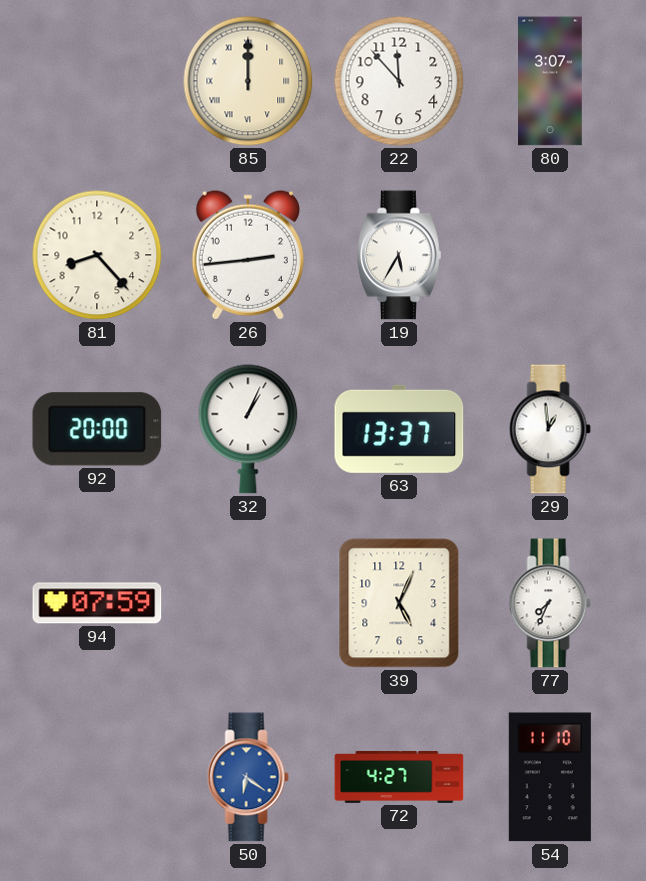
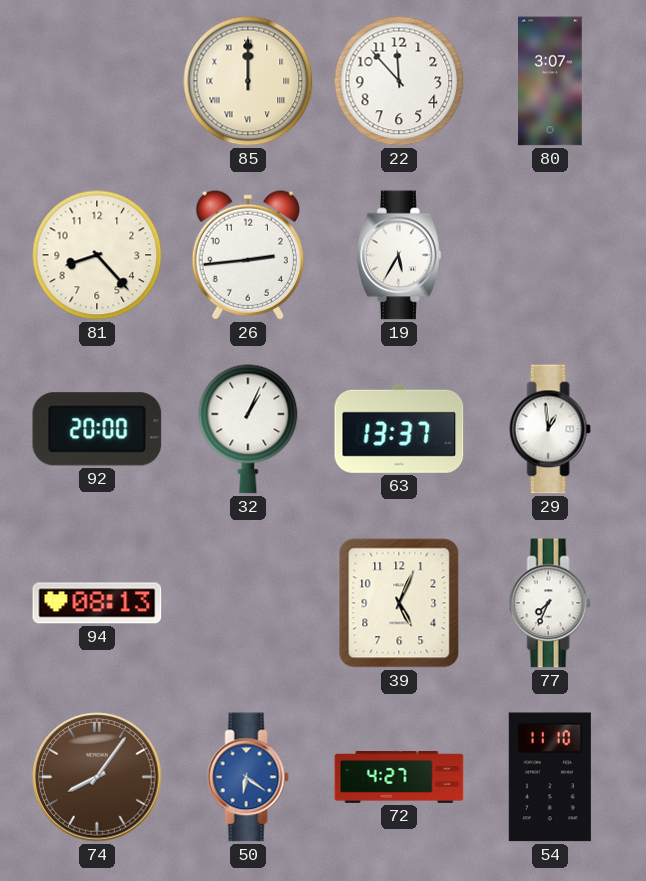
94: 07:59 -> 08:13
74: none -> 8:06
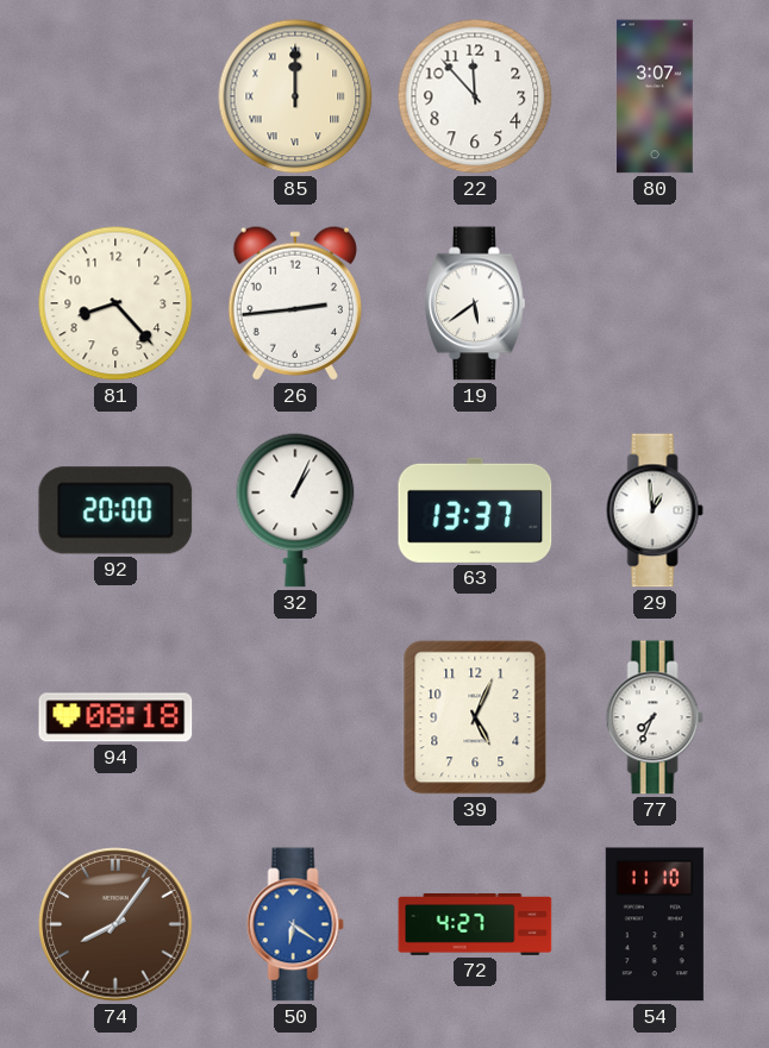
19: 5:35 -> 5:39
94: 08:13 -> 08:18
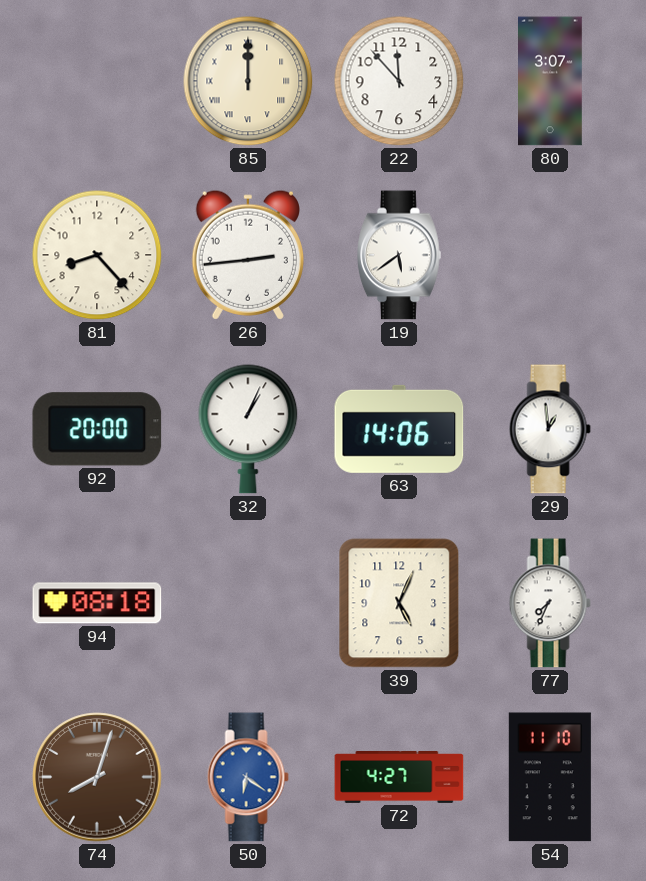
63: 13:37 -> 14:06
74: 8:06 -> 8:03
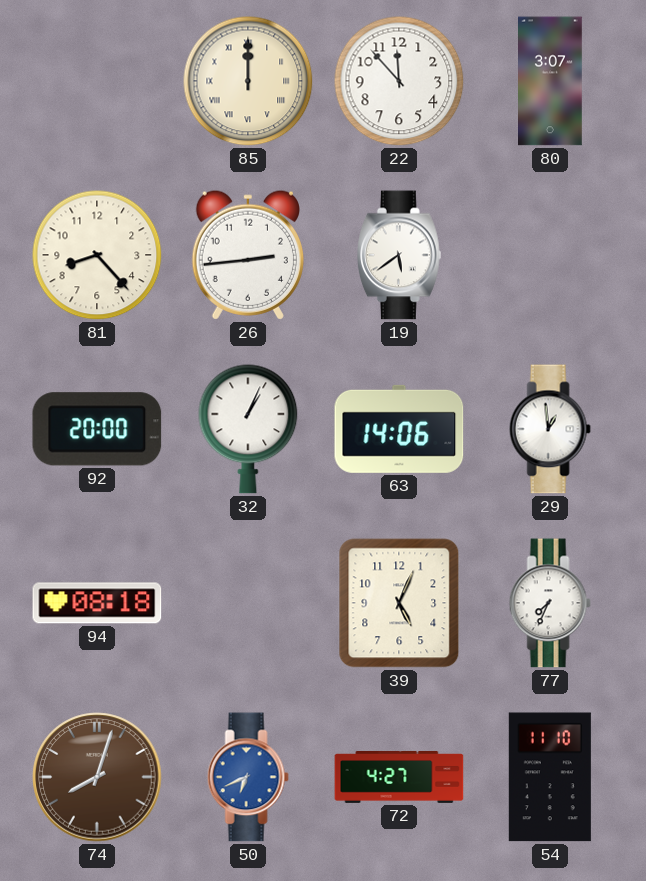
50: 6:21 -> 6:41
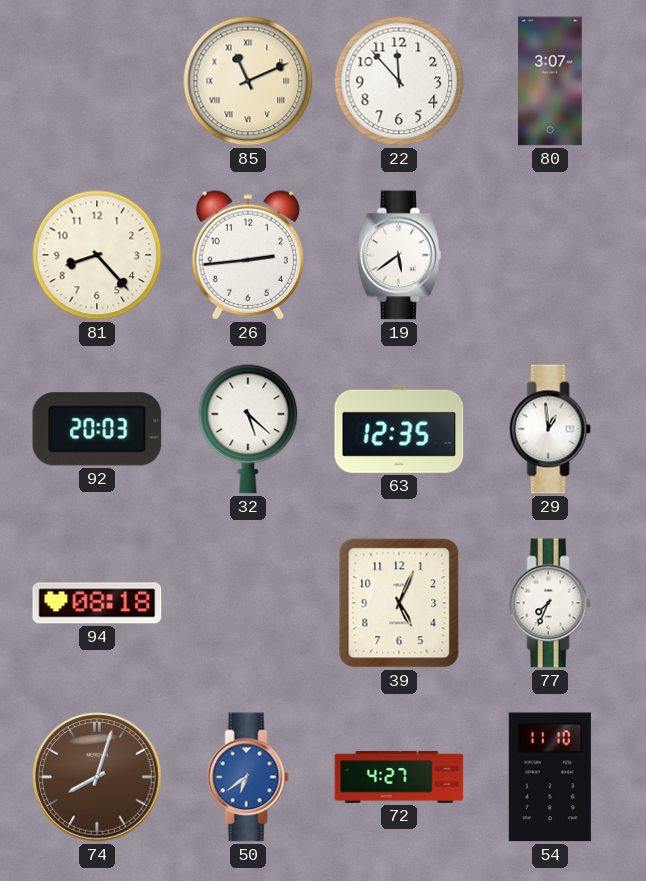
85: 12:00 -> 11:11
92: 20:00 -> 20:03
32: 1:04 -> 5:22
63: 14:06 -> 12:35
50: 6:41 -> 6:39
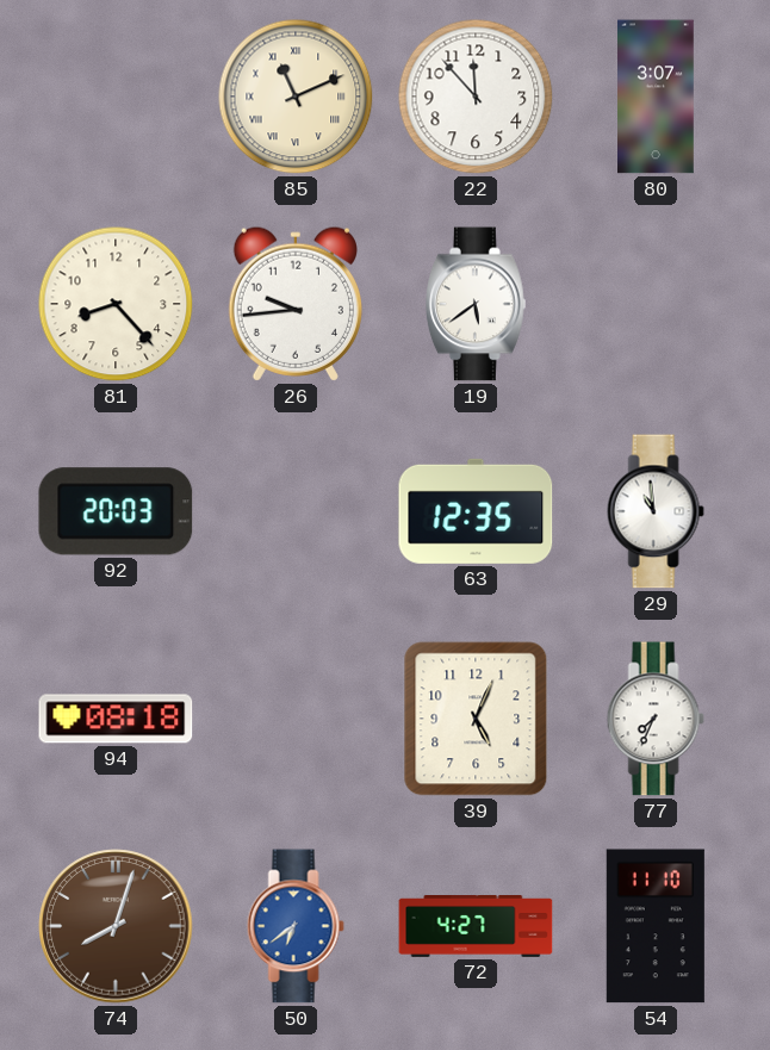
26: 2:44 -> 9:44
32: 5:22 -> none
29: 12:59 -> 10:59
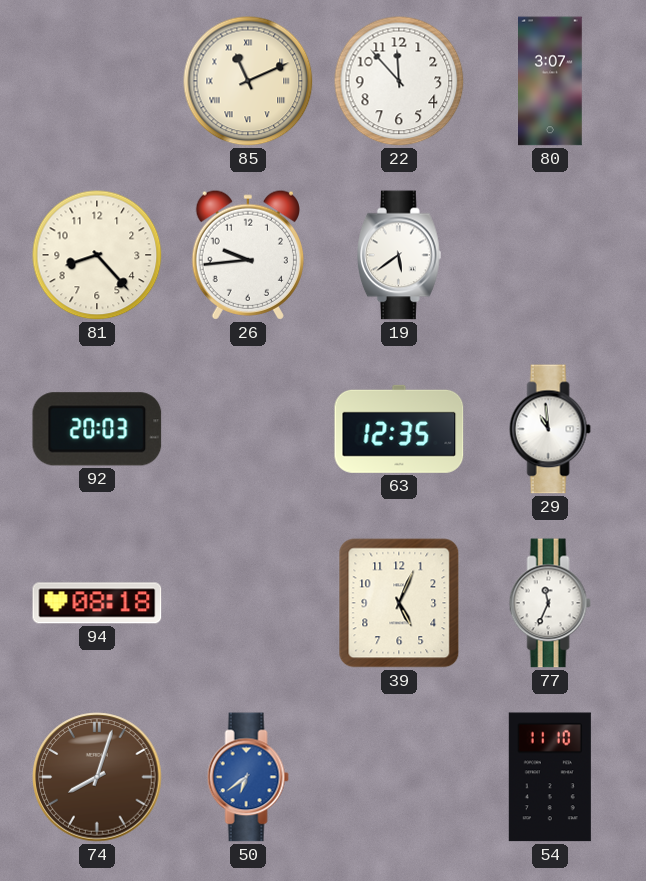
77: 7:34 -> 11:34
72: 4:27 -> none
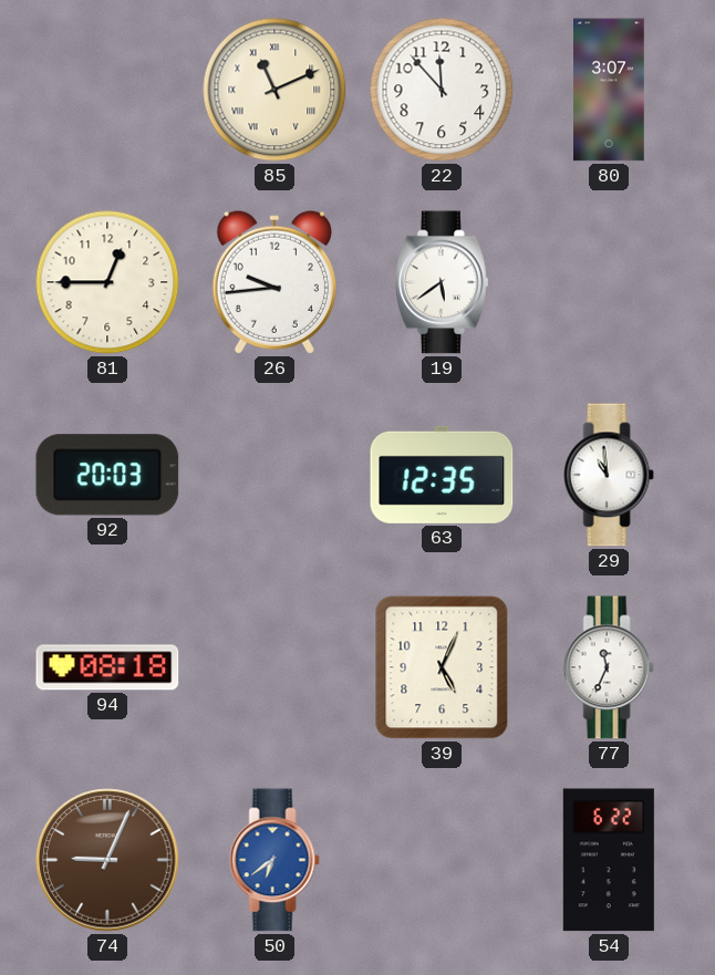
81: 8:23 -> 12:45
74: 8:03 -> 9:04
54: 11:10 -> 6:22
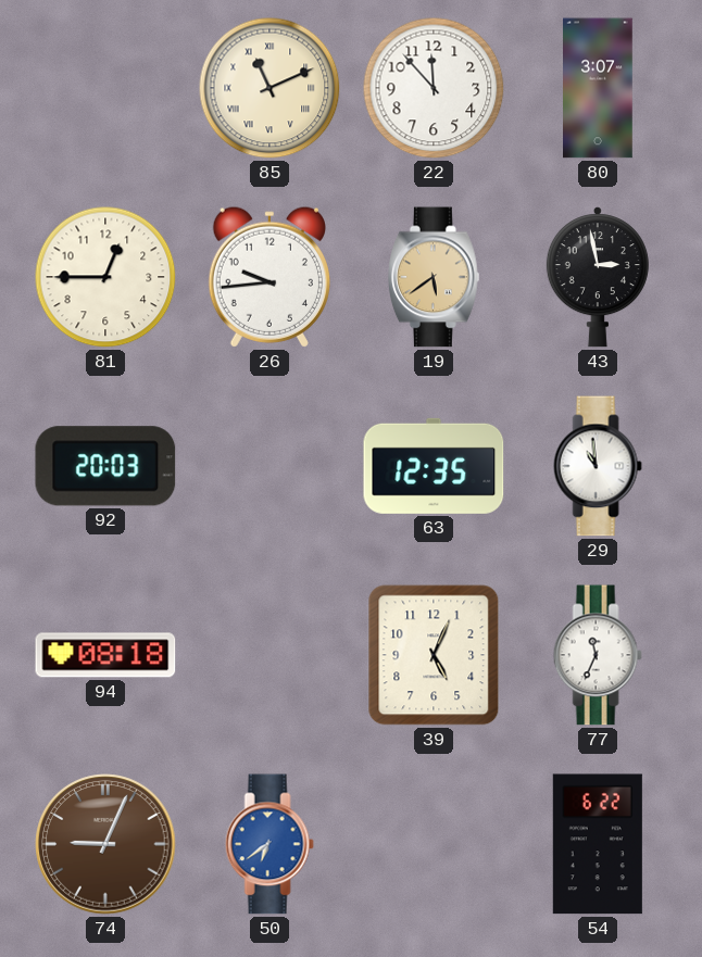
19 dial: white -> champagne
43: none -> 2:58
